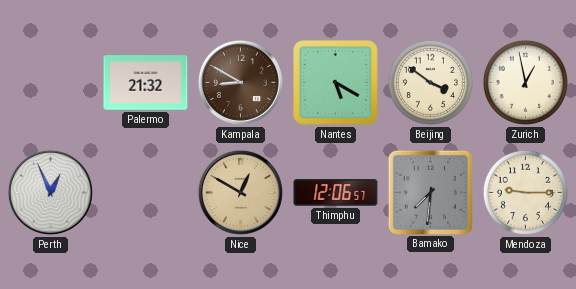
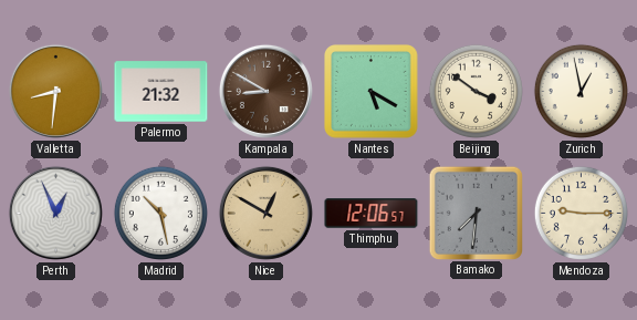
Valletta: none -> 8:31
Madrid: none -> 10:28
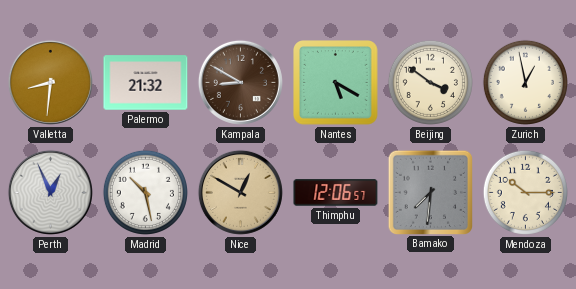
Mendoza: 9:15 -> 10:15
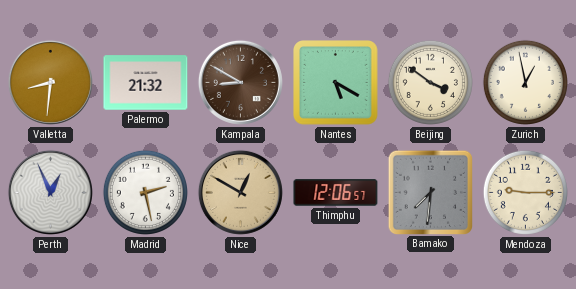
Madrid: 10:28 -> 2:28
Mendoza: 10:15 -> 9:15
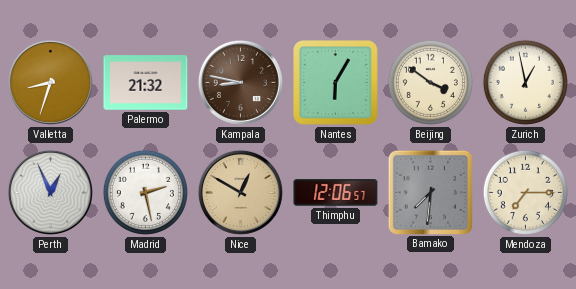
Valletta: 8:31 -> 8:33
Kampala: 8:50 -> 8:47
Nantes: 5:20 -> 6:05
Mendoza: 9:15 -> 7:15
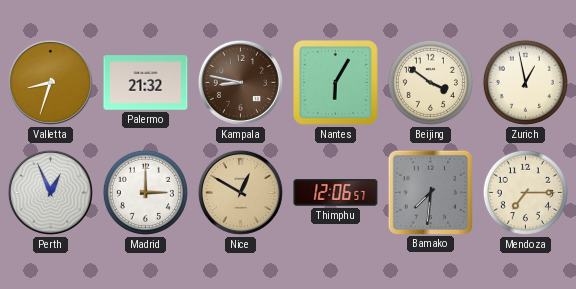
Madrid: 2:28 -> 3:00
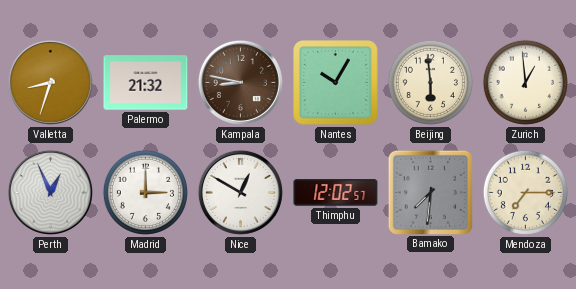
Nantes: 6:05 -> 10:05
Beijing: 3:51 -> 5:59
Zurich: 12:58 -> 12:59
Nice dial: champagne -> white
Thimphu: 12:06 -> 12:02
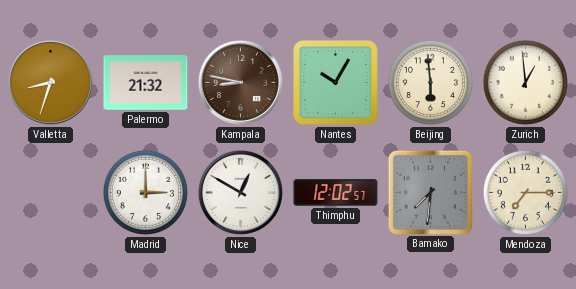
Perth: 12:56 -> none
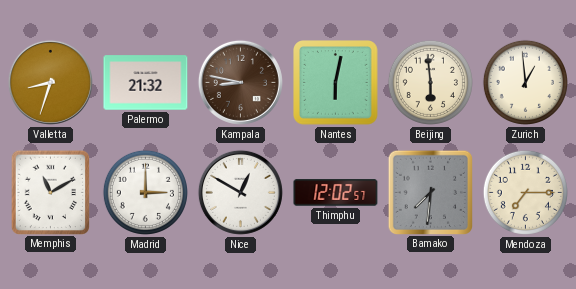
Nantes: 10:05 -> 6:02
Memphis: none -> 11:10
